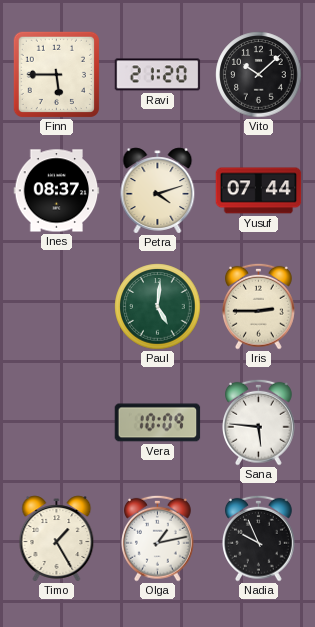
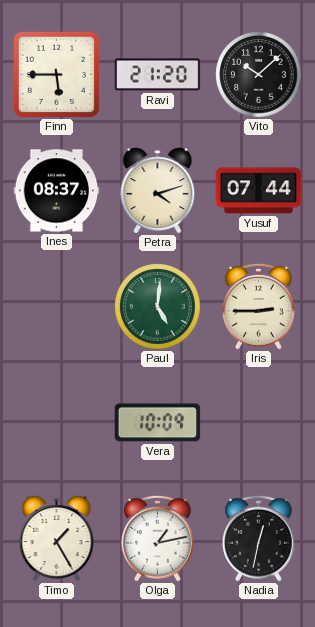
Sana: 5:46 -> none
Nadia: 9:56 -> 12:32
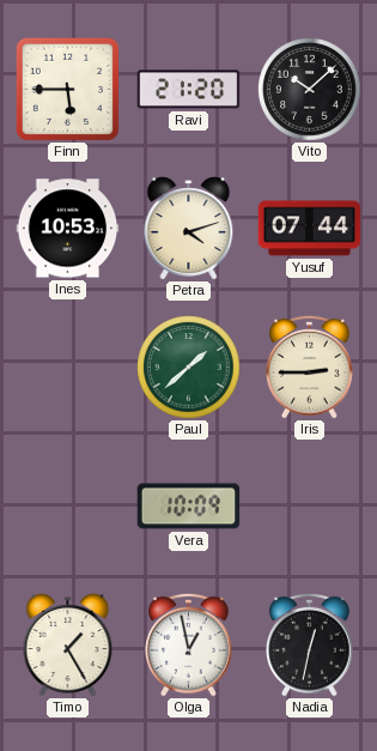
Ines: 08:37 -> 10:53
Paul: 5:01 -> 1:38
Olga: 1:13 -> 12:58
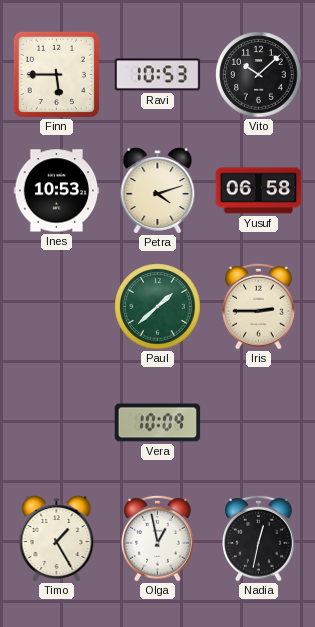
Ravi: 21:20 -> 10:53
Yusuf: 07:44 -> 06:58
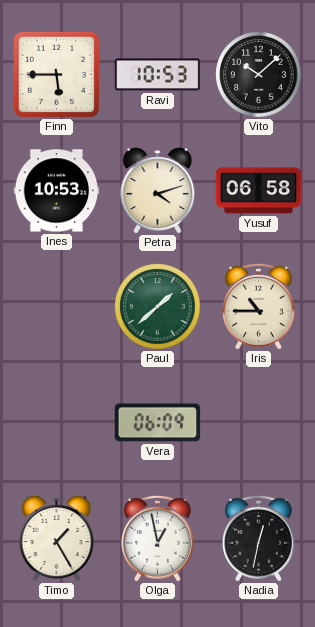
Iris: 2:45 -> 10:45
Vera: 10:09 -> 06:09
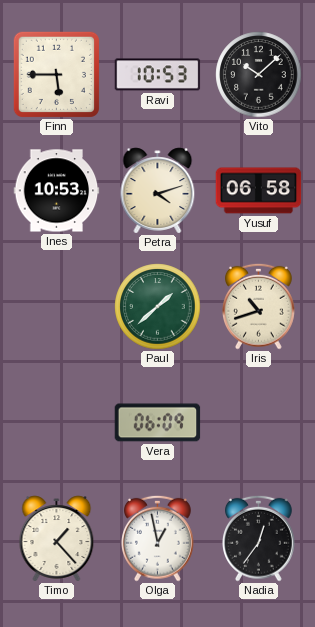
Iris: 10:45 -> 10:42
Timo: 1:25 -> 1:23
Nadia: 12:32 -> 12:36
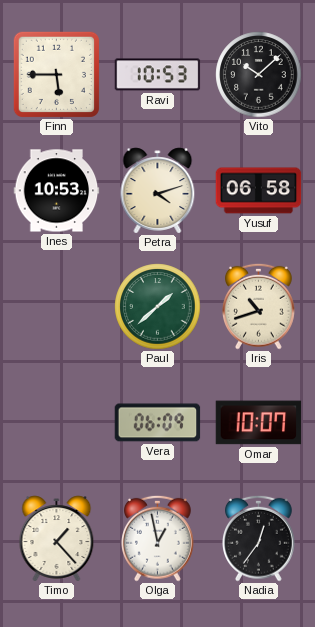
Omar: none -> 10:07
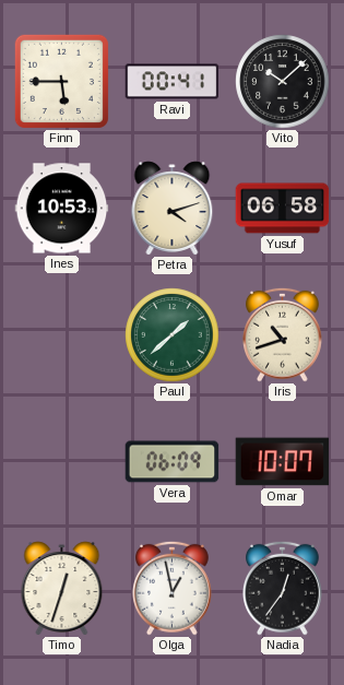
Ravi: 10:53 -> 00:41
Timo: 1:23 -> 12:33
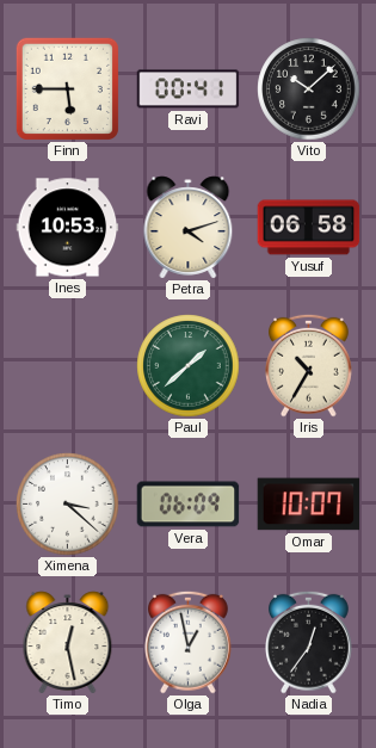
Iris: 10:42 -> 10:35
Ximena: none -> 3:22
Timo: 12:33 -> 12:28
